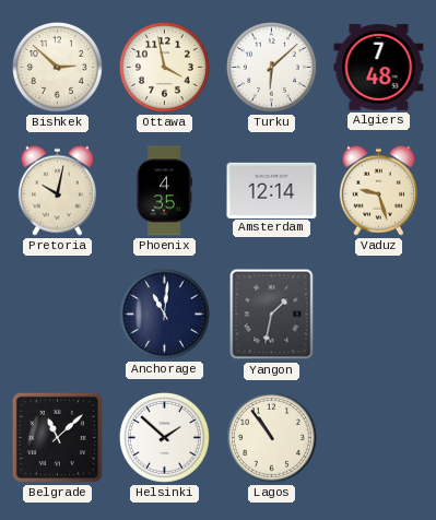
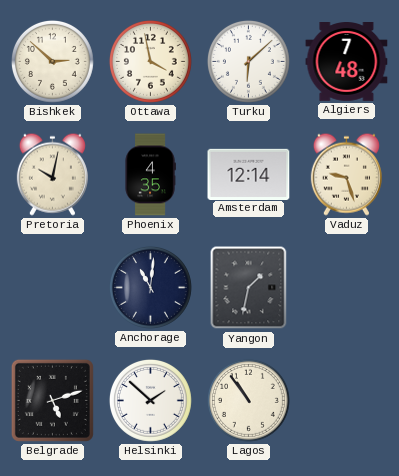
Belgrade: 11:08 -> 5:12
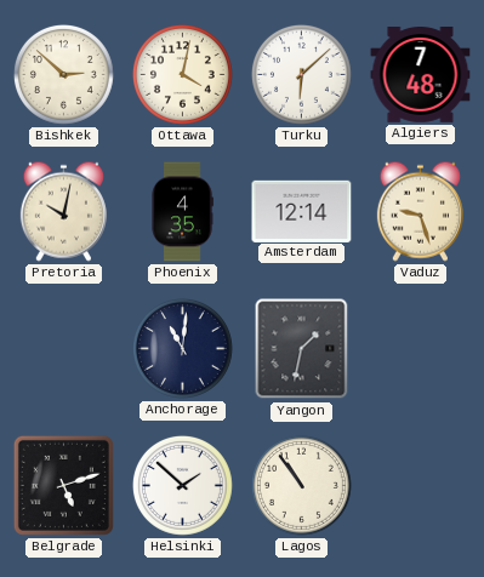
Ottawa: 3:58 -> 4:02
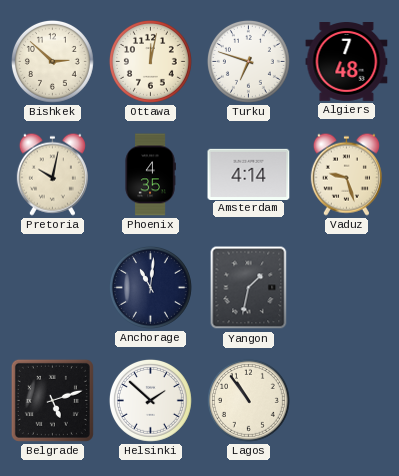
Ottawa: 4:02 -> 12:02
Turku: 6:08 -> 6:48
Amsterdam: 12:14 -> 4:14
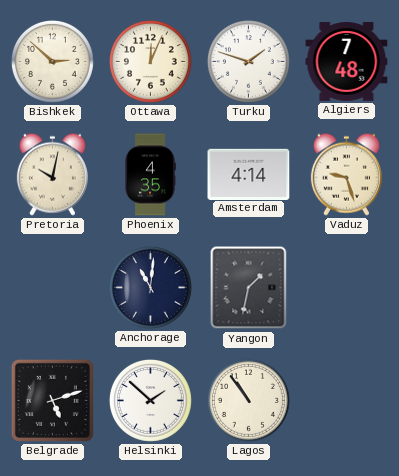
Ottawa: 12:02 -> 12:04
Turku: 6:48 -> 1:48
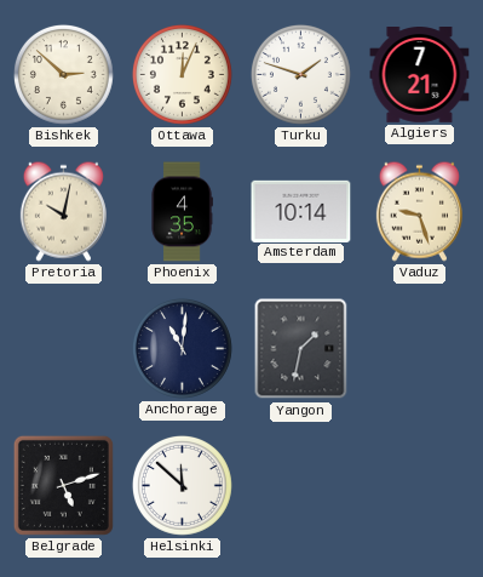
Algiers: 7:48 -> 7:21
Amsterdam: 4:14 -> 10:14
Helsinki: 1:52 -> 11:52
Lagos: 10:54 -> none
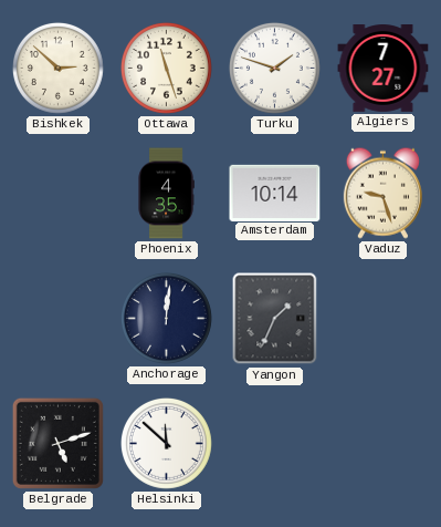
Ottawa: 12:04 -> 11:27
Algiers: 7:21 -> 7:27
Pretoria: 10:02 -> none
Anchorage: 11:01 -> 12:01
Yangon: 1:32 -> 1:34
